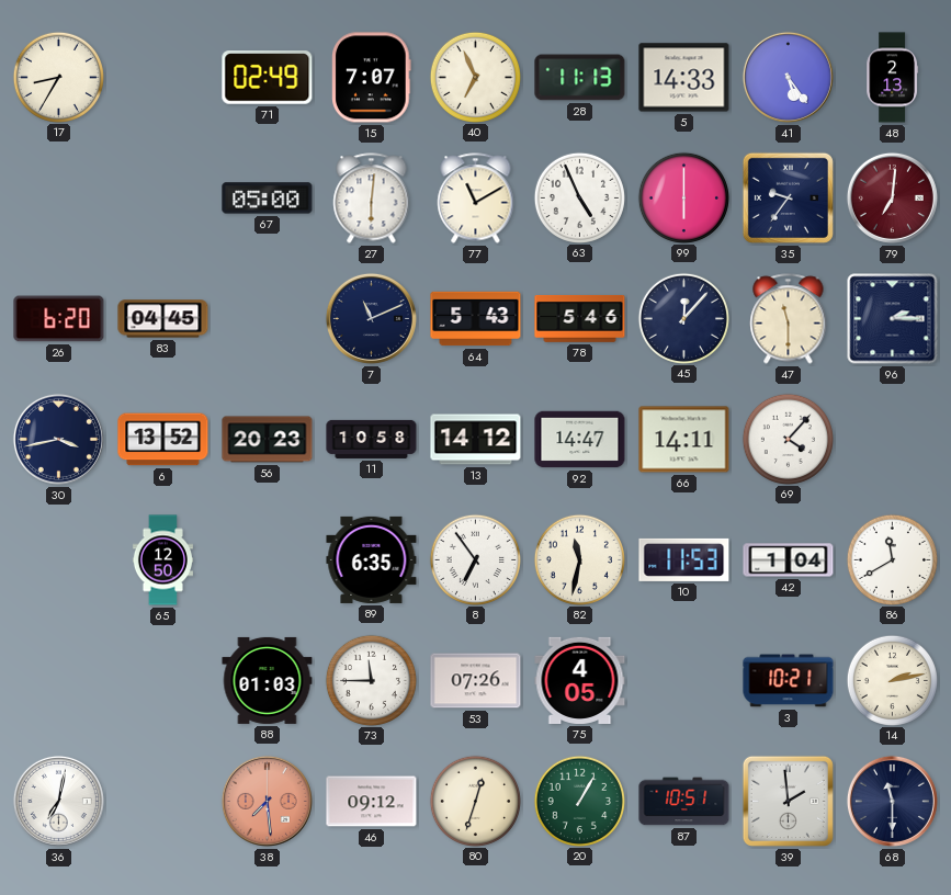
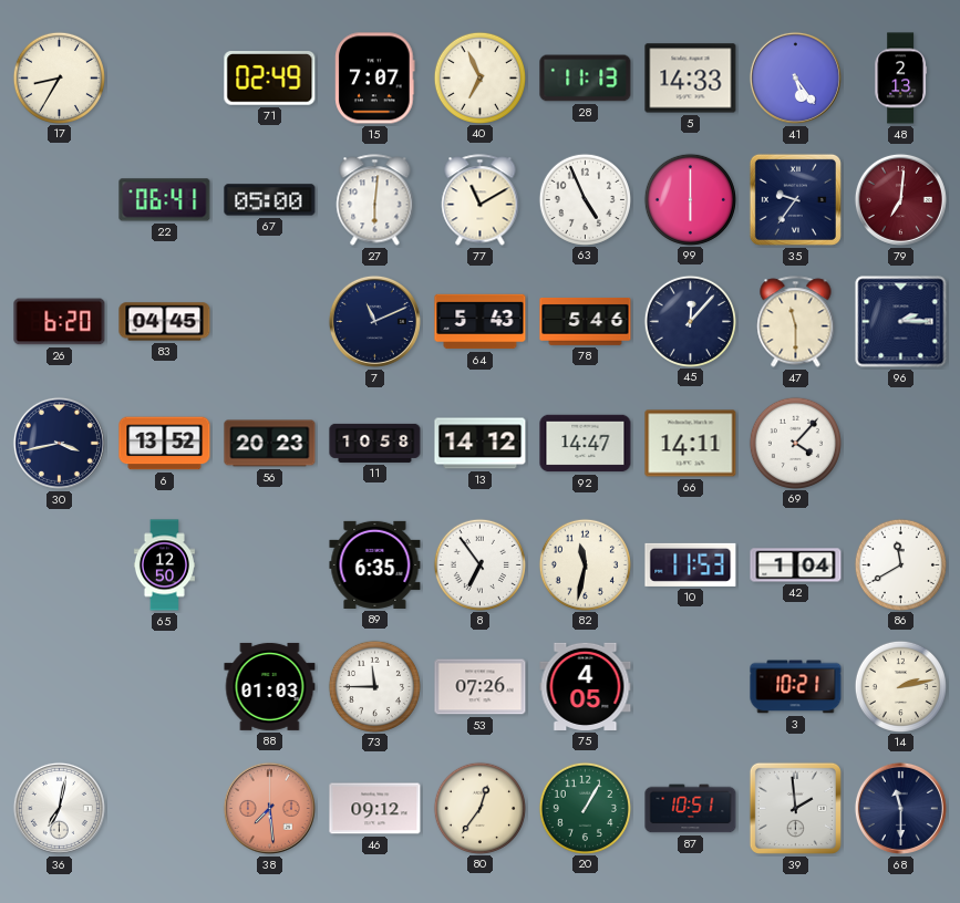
22: none -> 06:41
80: 12:33 -> 12:36
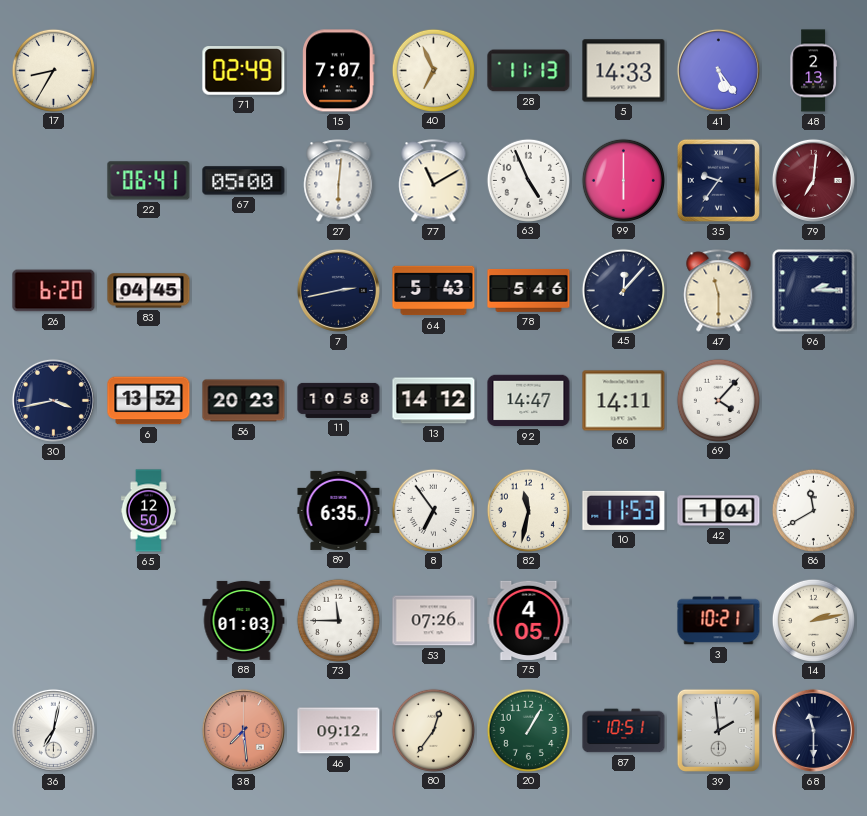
7: 11:11 -> 2:43
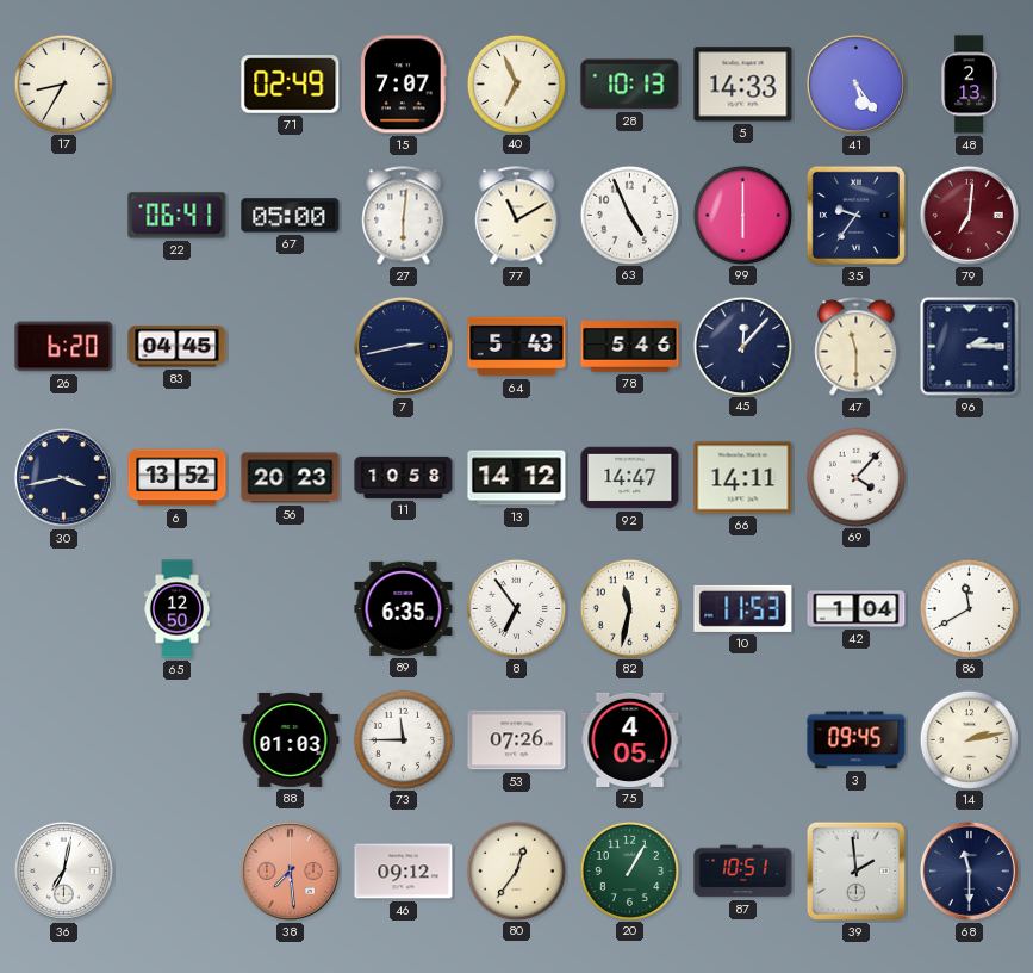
28: 11:13 -> 10:13
3: 10:21 -> 09:45
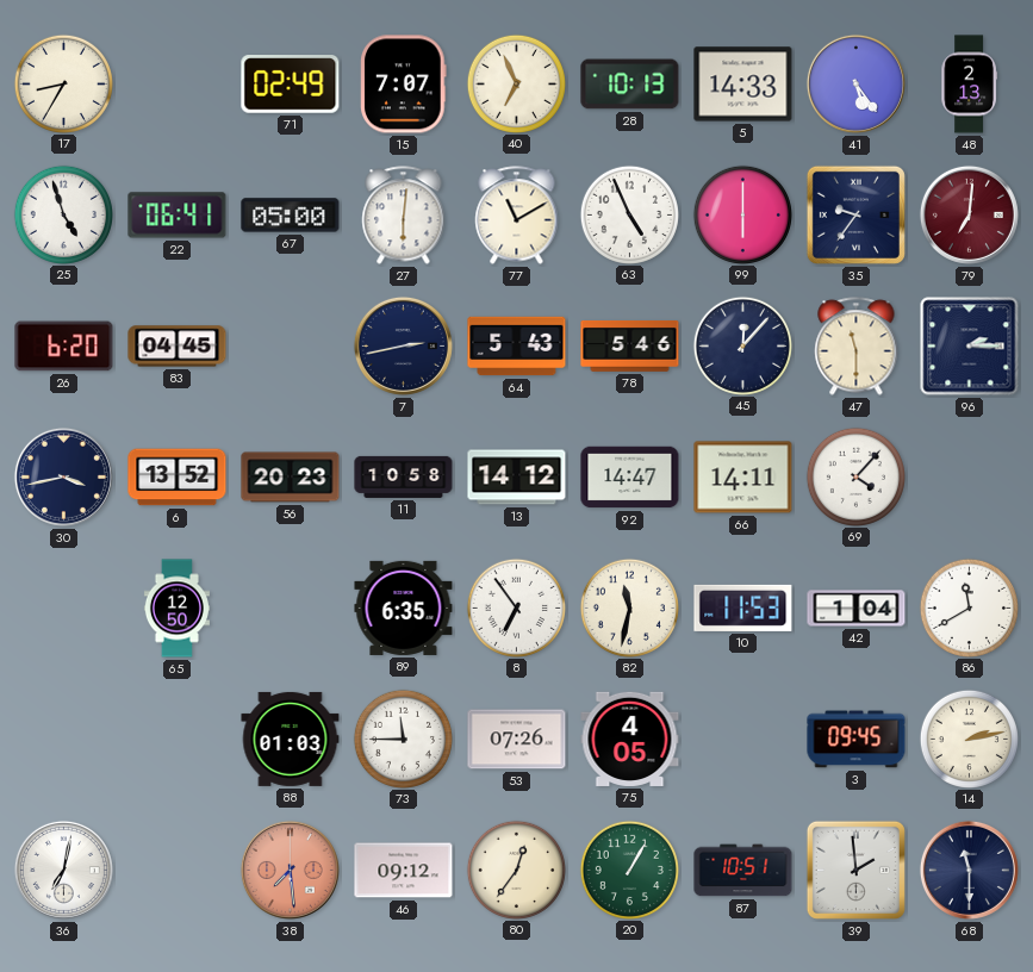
25: none -> 4:57
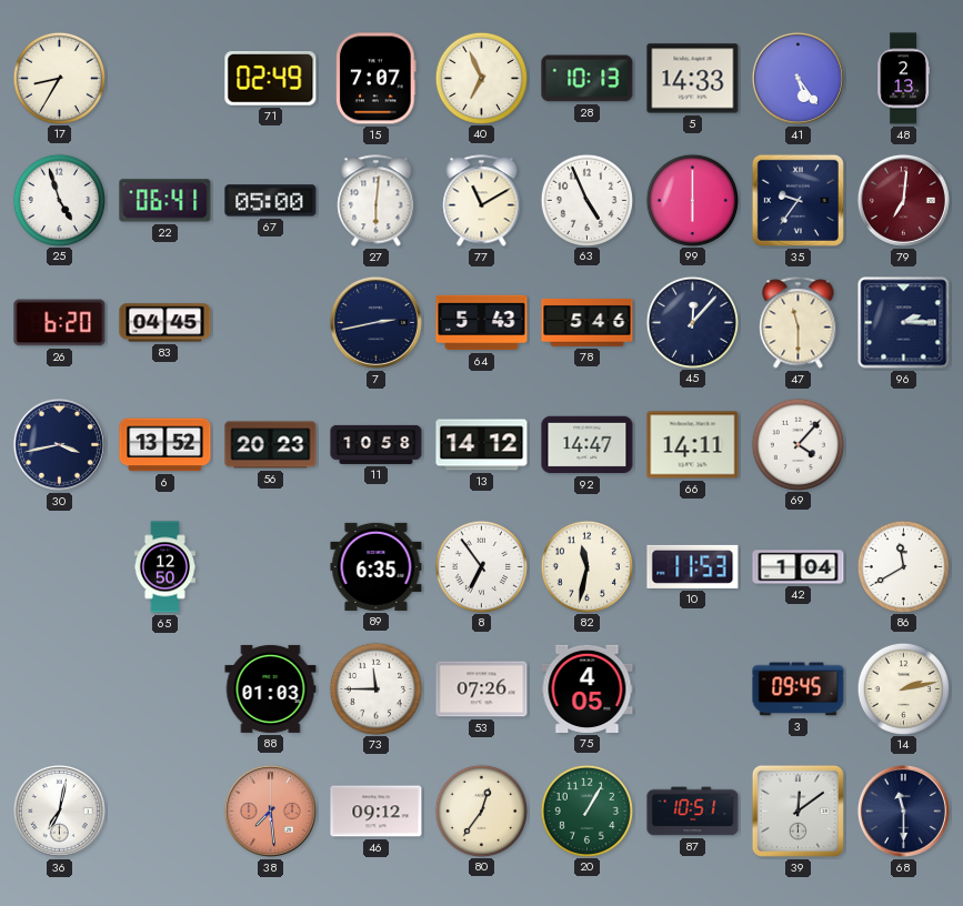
39: 1:59 -> 12:09
